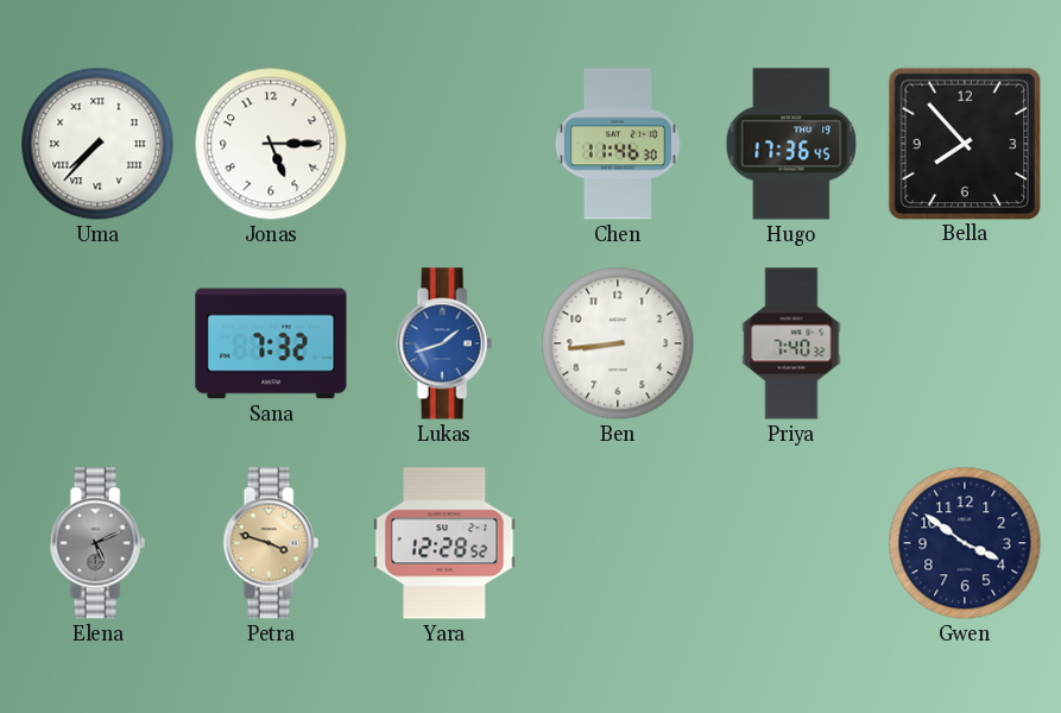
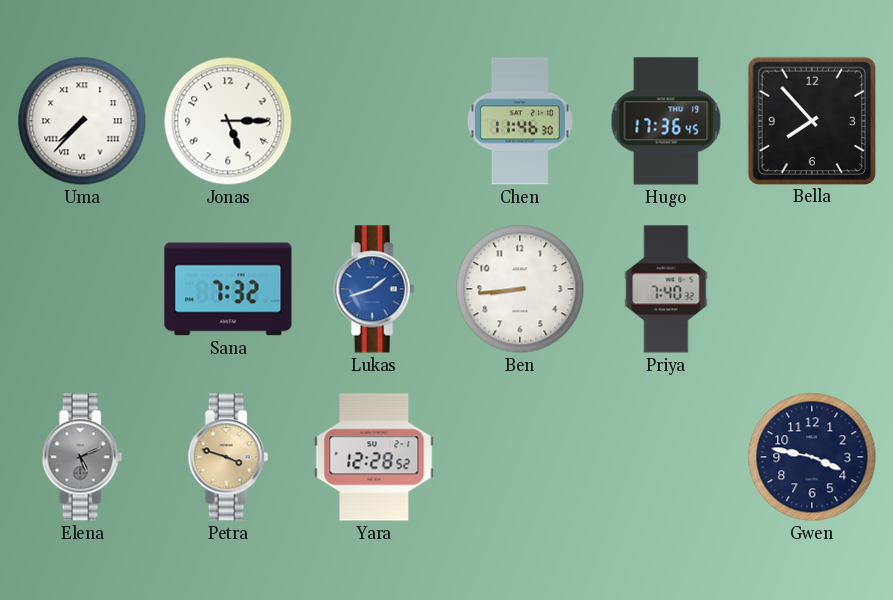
Gwen: 3:51 -> 3:47
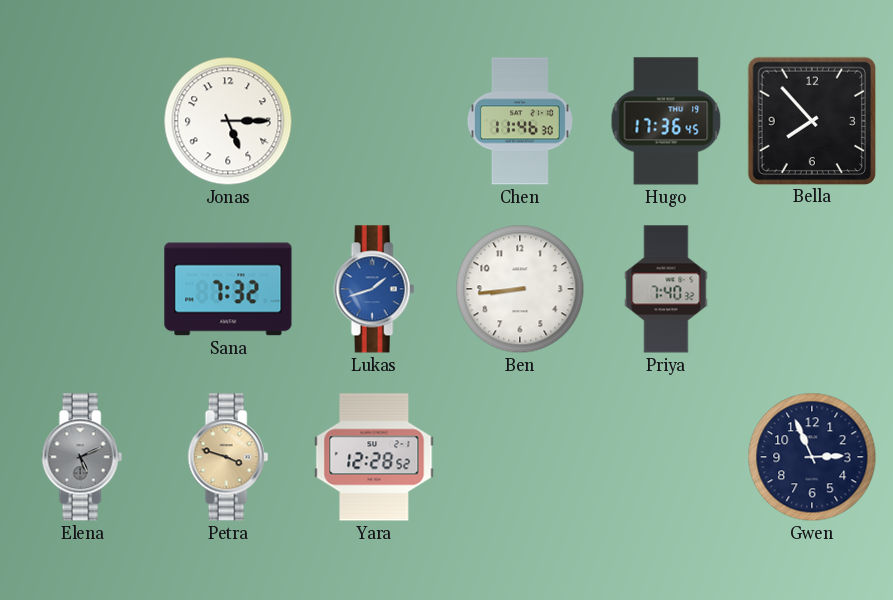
Uma: 7:37 -> none
Gwen: 3:47 -> 2:56
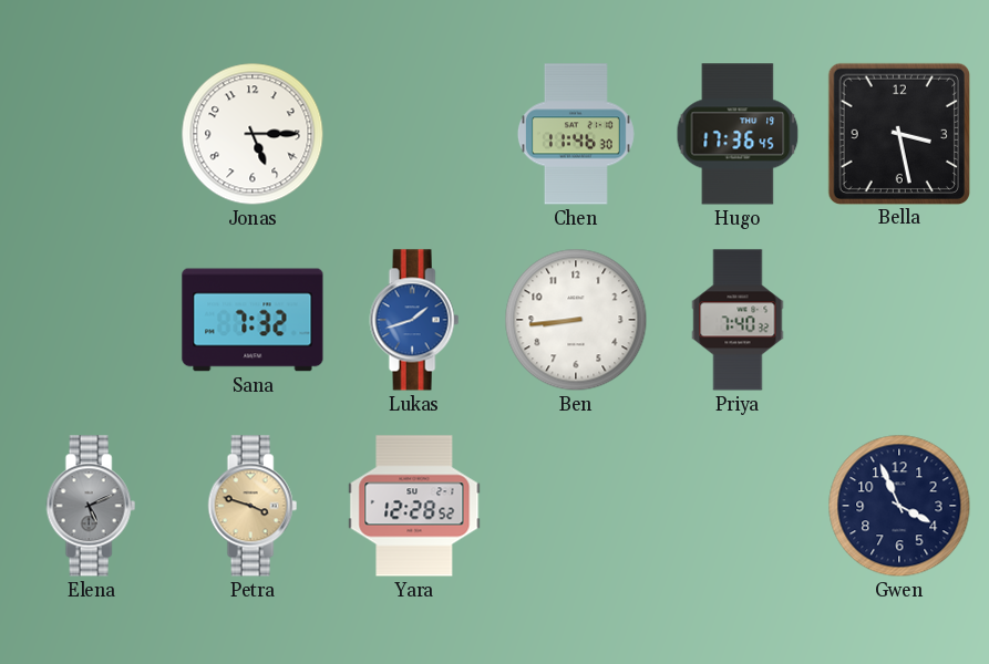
Bella: 7:53 -> 3:28
Gwen: 2:56 -> 3:56
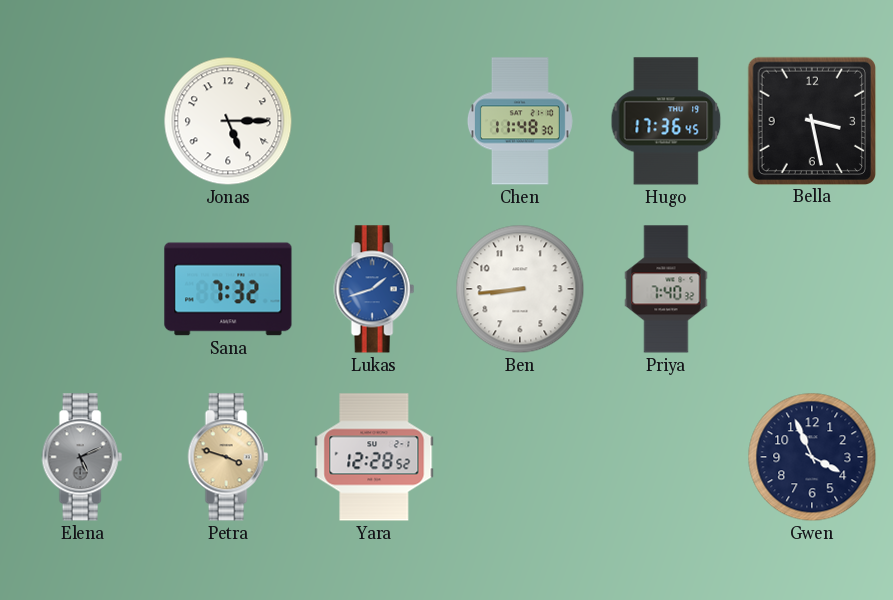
Chen: 11:46 -> 11:48
